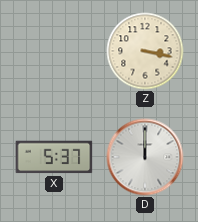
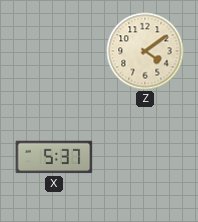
Z: 3:17 -> 4:09
D: 12:00 -> none
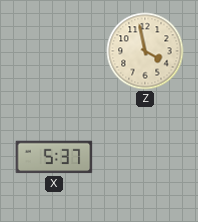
Z: 4:09 -> 3:58
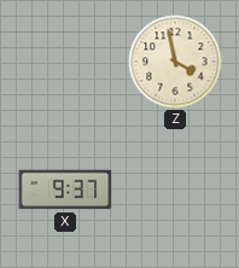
X: 5:37 -> 9:37
